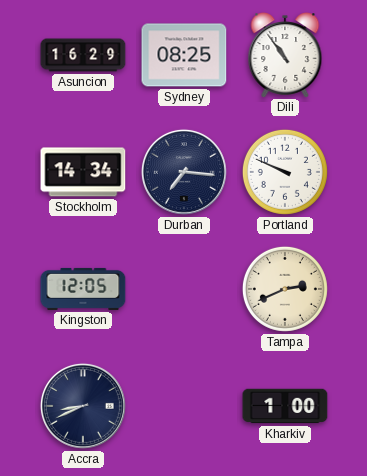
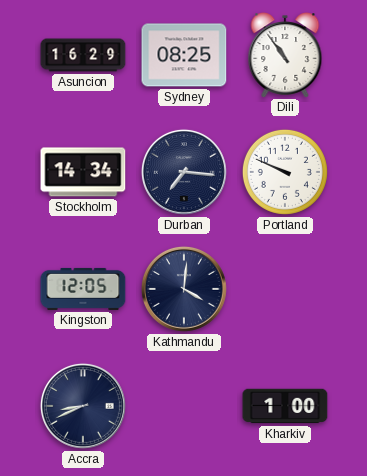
Kathmandu: none -> 4:01
Tampa: 2:41 -> none
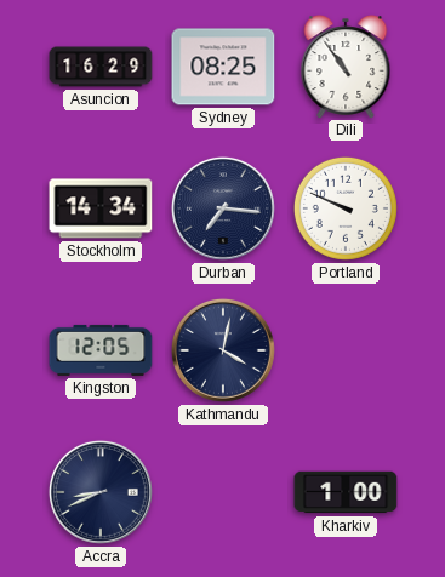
Kathmandu: 4:01 -> 4:02
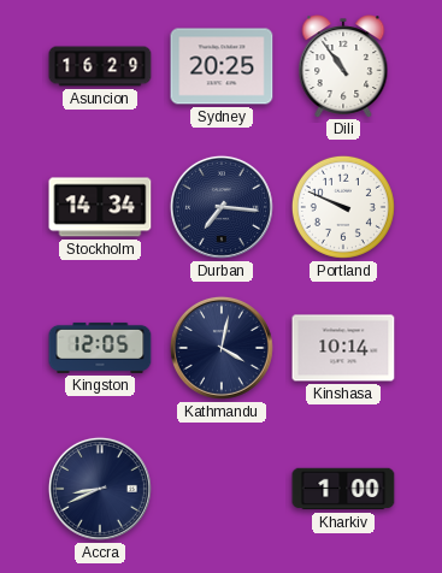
Sydney: 08:25 -> 20:25
Kinshasa: none -> 10:14
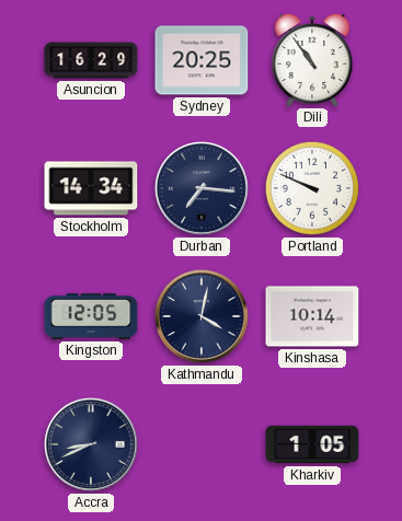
Kharkiv: 1:00 -> 1:05
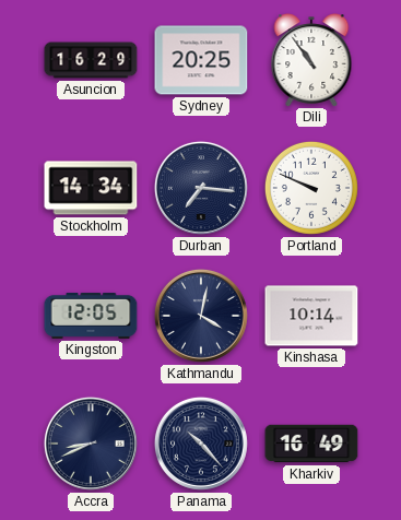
Panama: none -> 10:23
Kharkiv: 1:05 -> 16:49
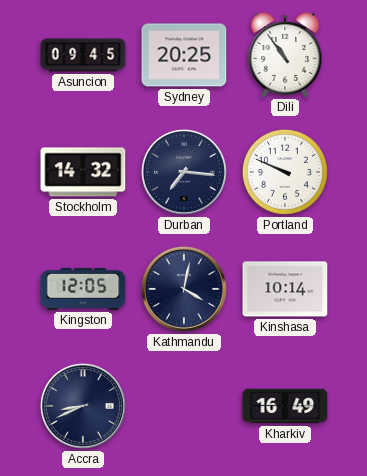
Asuncion: 16:29 -> 09:45
Stockholm: 14:34 -> 14:32
Panama: 10:23 -> none
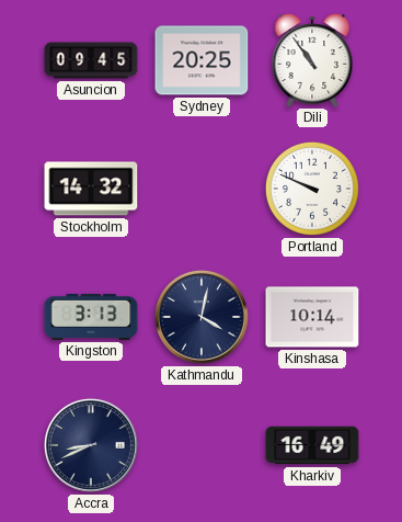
Durban: 7:16 -> none
Kingston: 12:05 -> 3:13
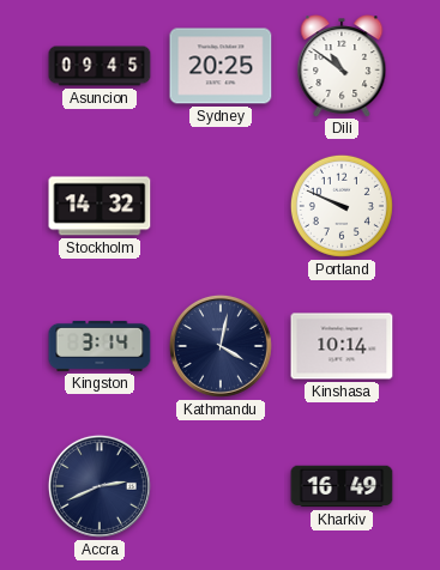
Dili: 10:54 -> 10:51
Kingston: 3:13 -> 3:14
Accra: 8:41 -> 2:41
